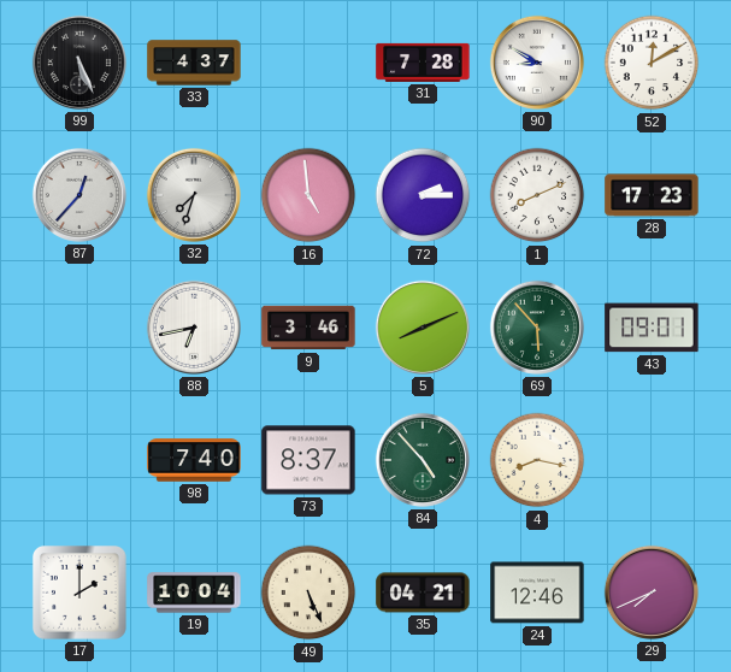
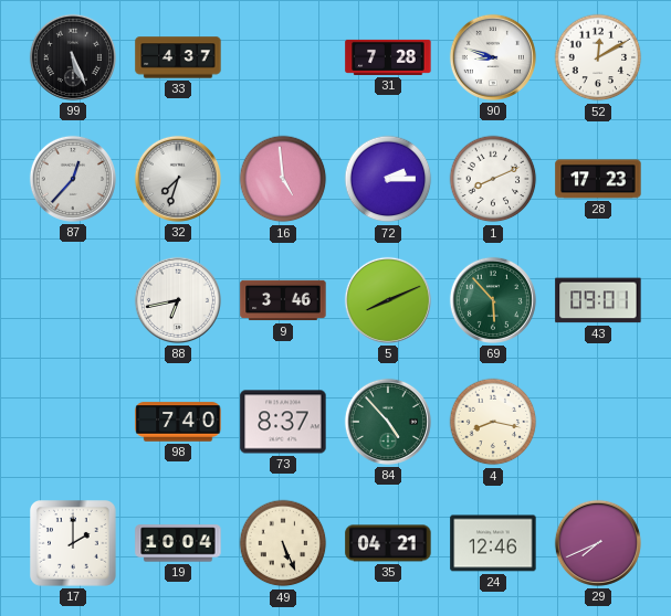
90: 8:50 -> 8:48
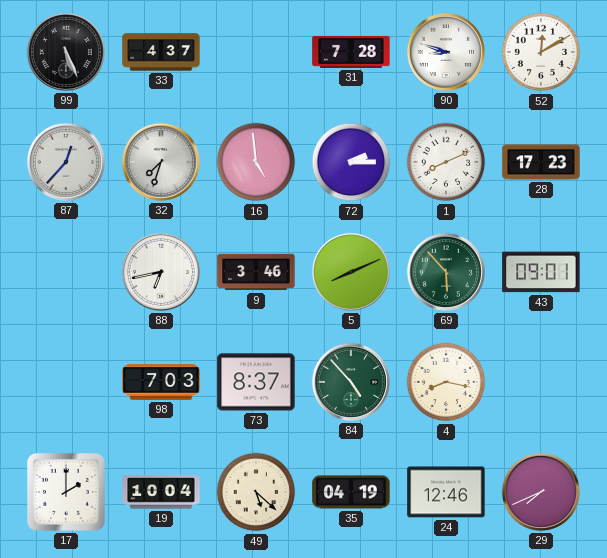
98: 7:40 -> 7:03
49: 5:26 -> 5:22
35: 04:21 -> 04:19
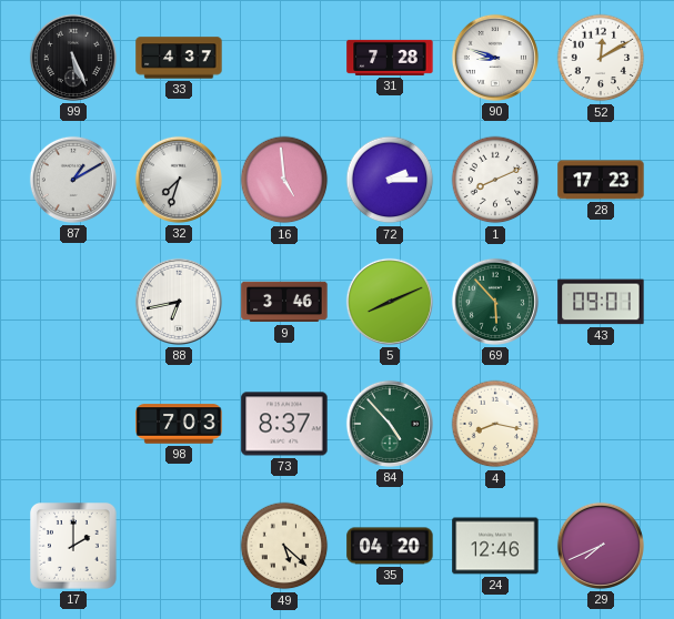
87: 12:37 -> 1:10
19: 10:04 -> none
35: 04:19 -> 04:20
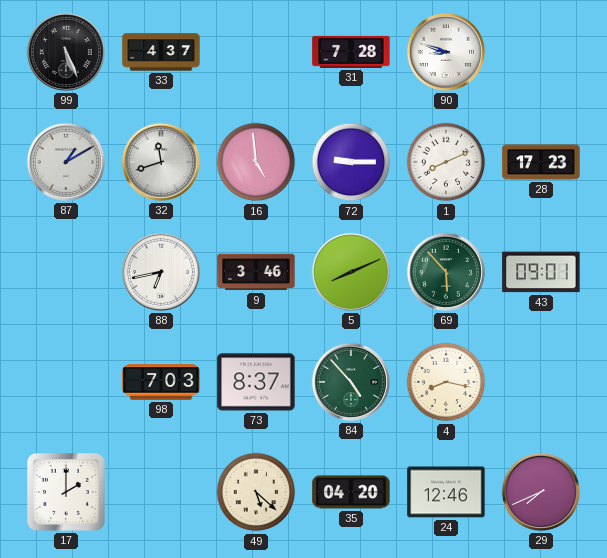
52: 12:10 -> none
32: 7:33 -> 11:42
72: 2:15 -> 9:15
